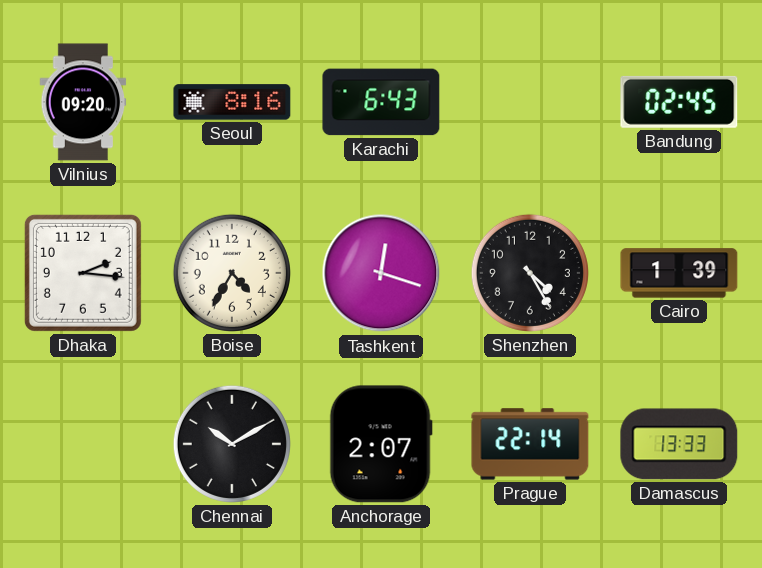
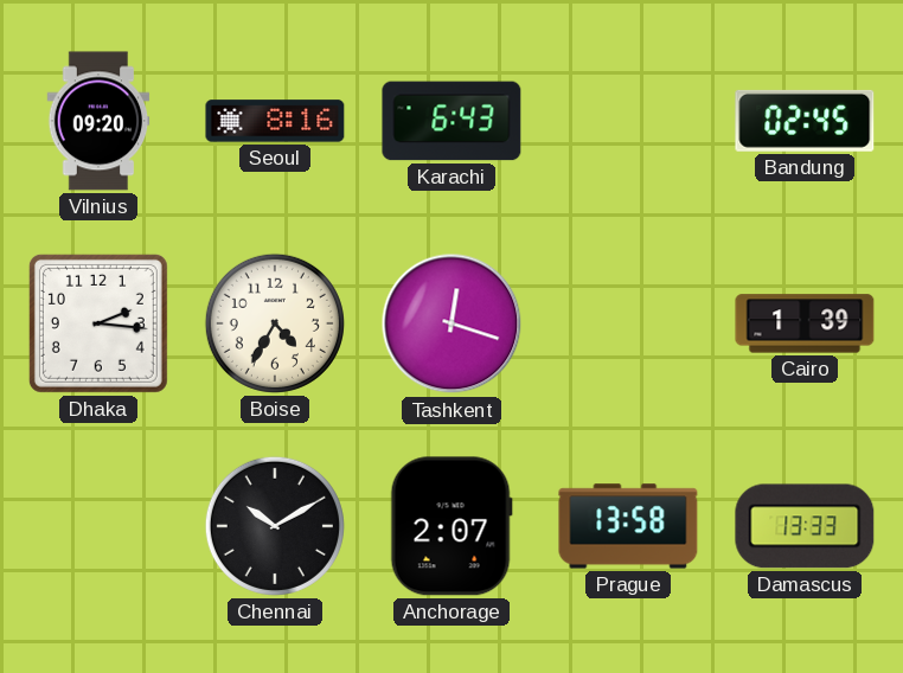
Shenzhen: 4:25 -> none
Prague: 22:14 -> 13:58
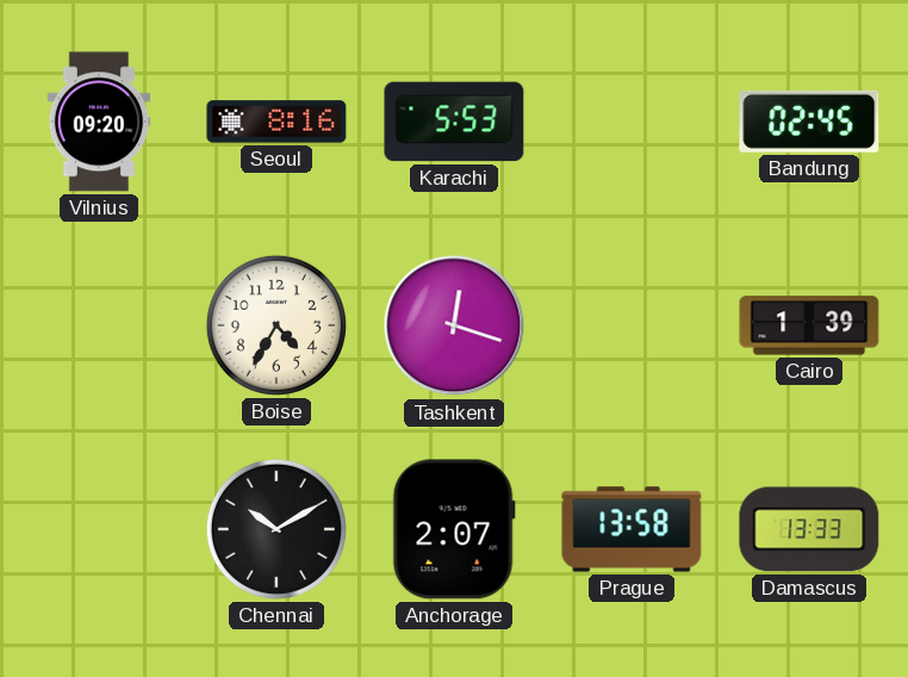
Karachi: 6:43 -> 5:53
Dhaka: 2:16 -> none
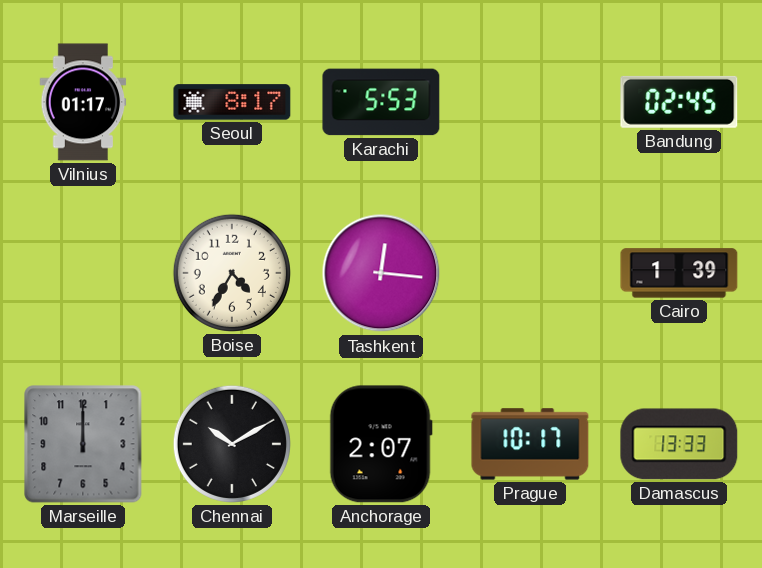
Vilnius: 09:20 -> 01:17
Seoul: 8:16 -> 8:17
Tashkent: 12:18 -> 12:16
Marseille: none -> 12:00
Prague: 13:58 -> 10:17
